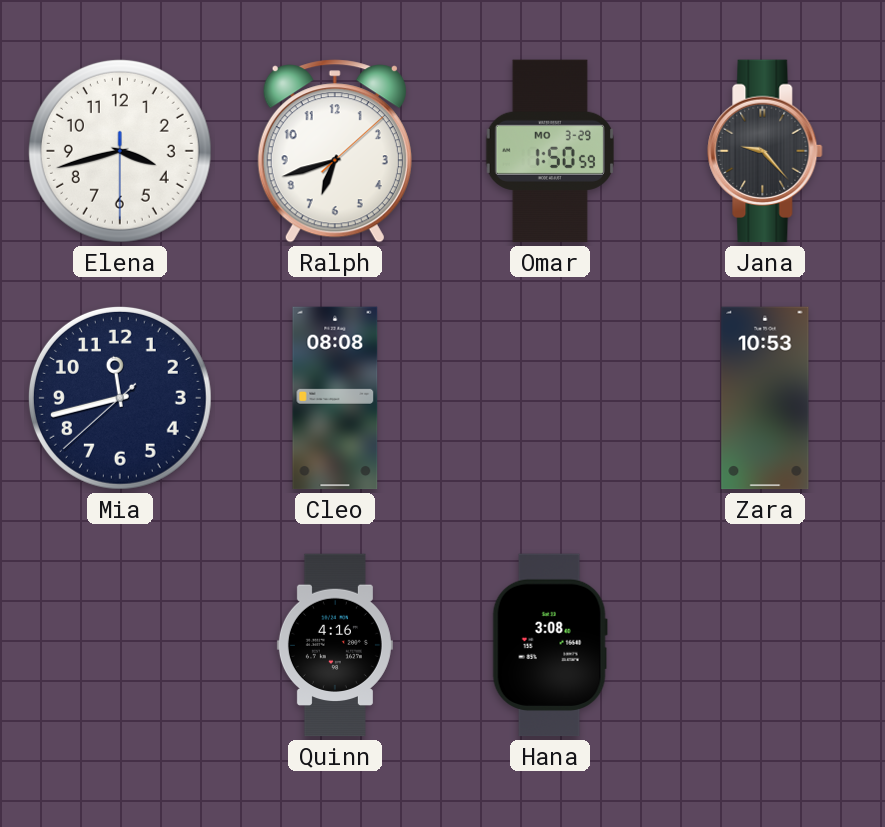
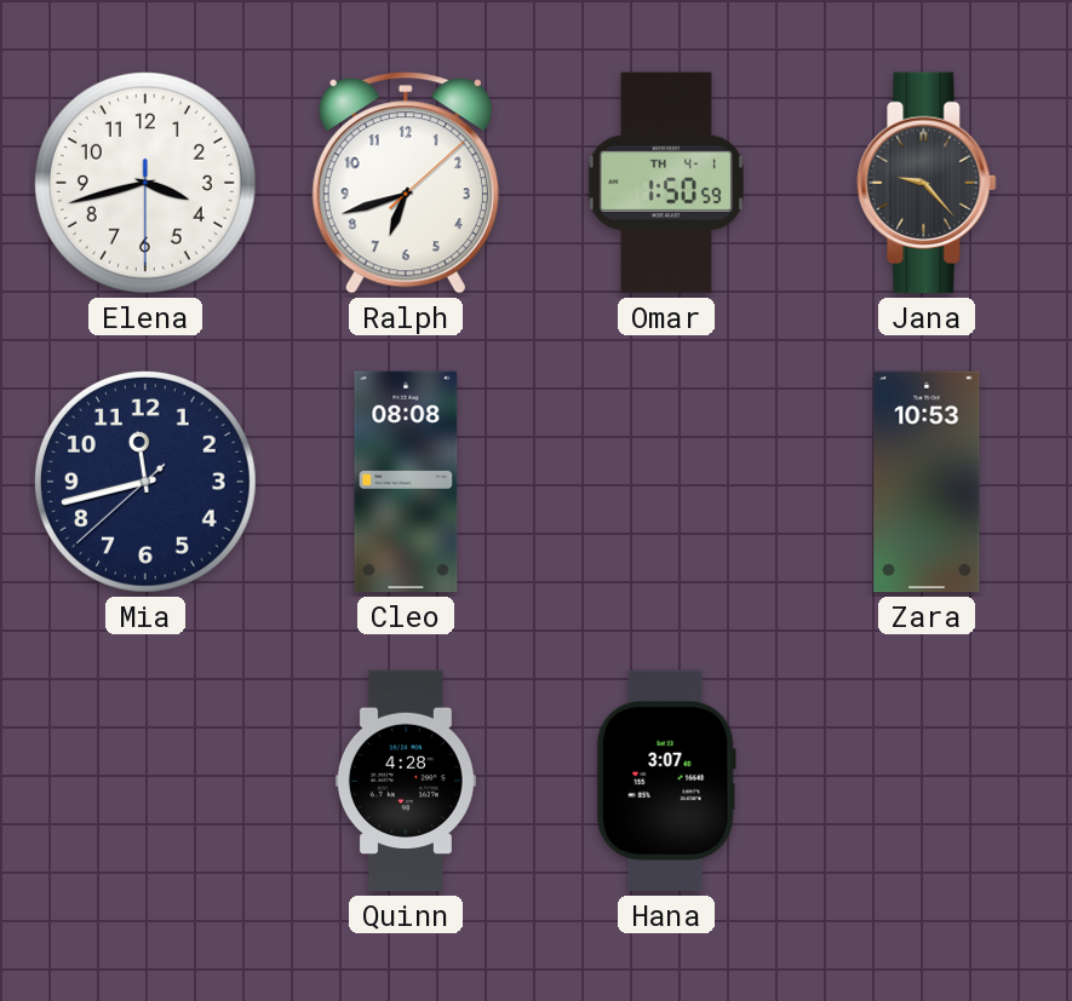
Omar date: MO 3-29 -> TH 4-1
Quinn: 4:16 -> 4:28
Hana: 3:08 -> 3:07
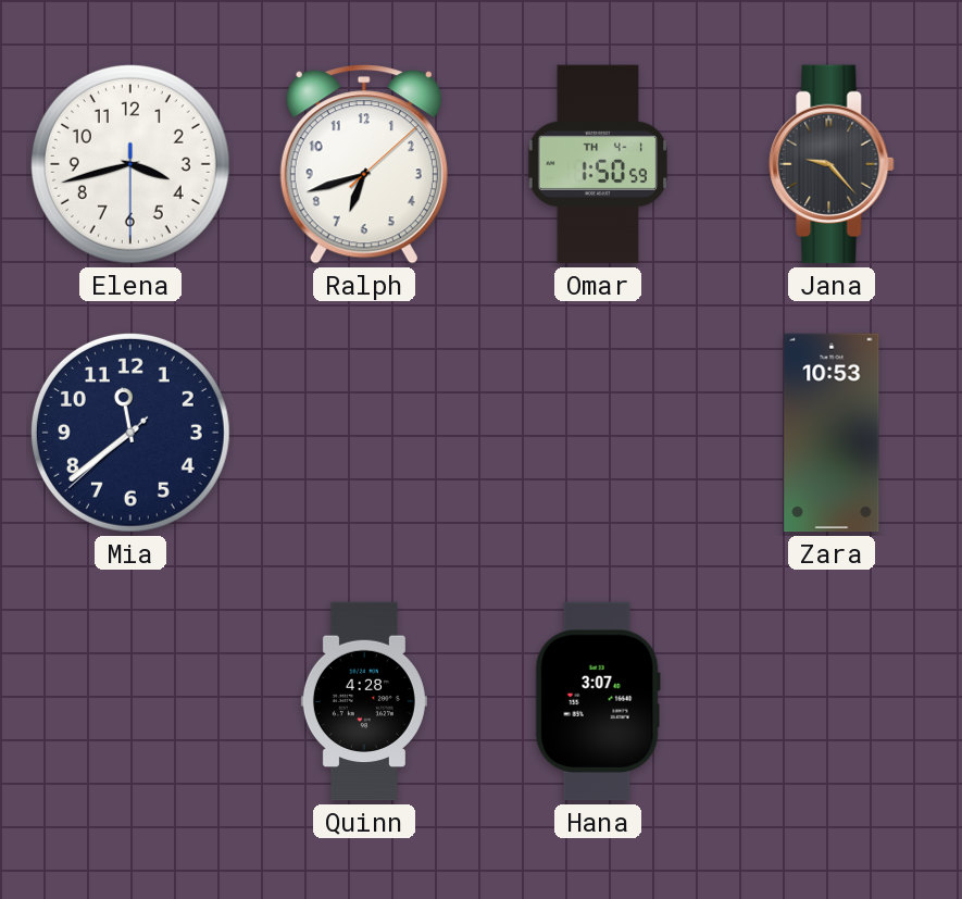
Mia: 11:42 -> 11:38
Cleo: 08:08 -> none
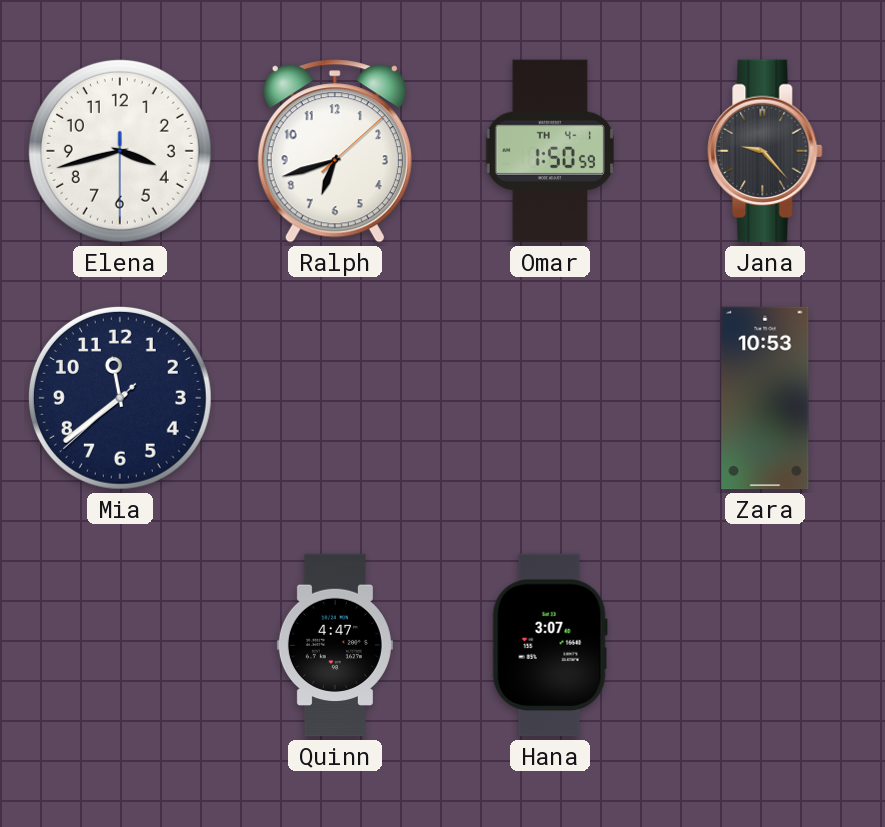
Quinn: 4:28 -> 4:47
